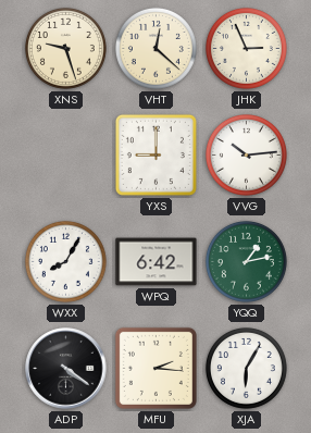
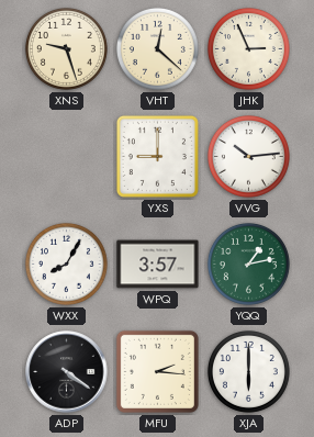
WPQ: 6:42 -> 3:57
XJA: 6:05 -> 6:00
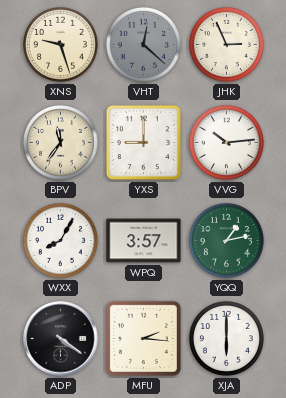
VHT dial: cream -> grey
BPV: none -> 11:36
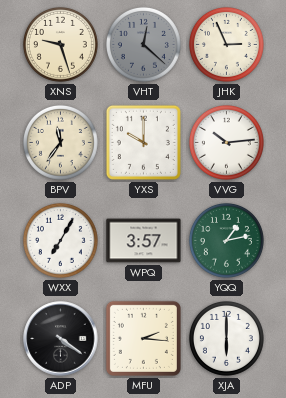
YXS: 9:00 -> 10:00
WXX: 8:05 -> 7:05
